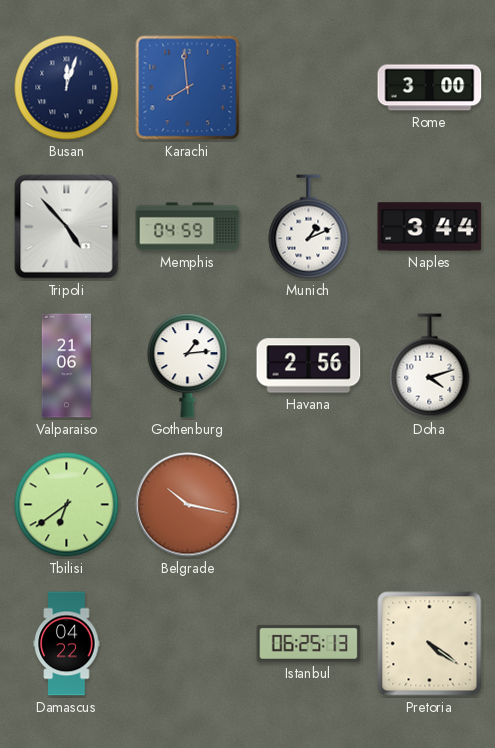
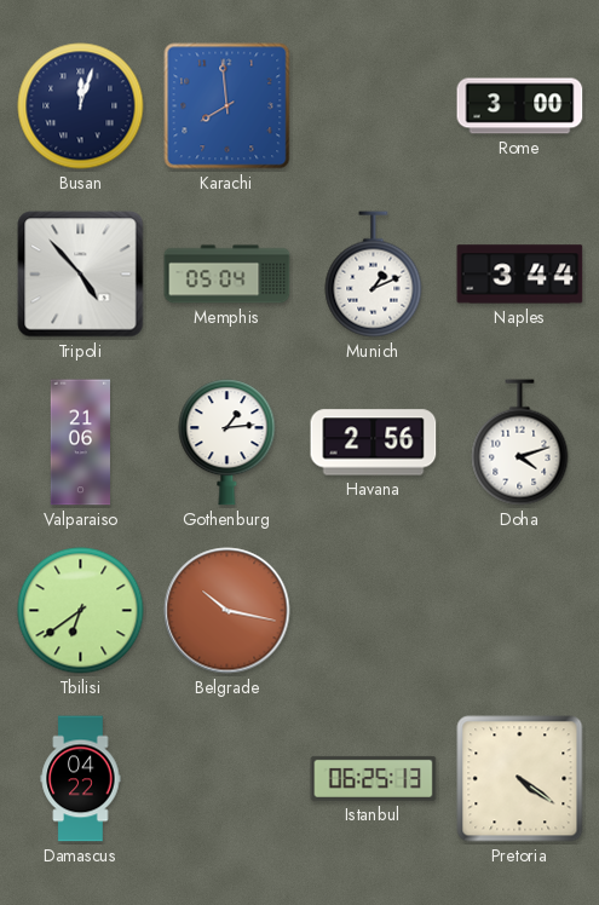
Memphis: 04:59 -> 05:04
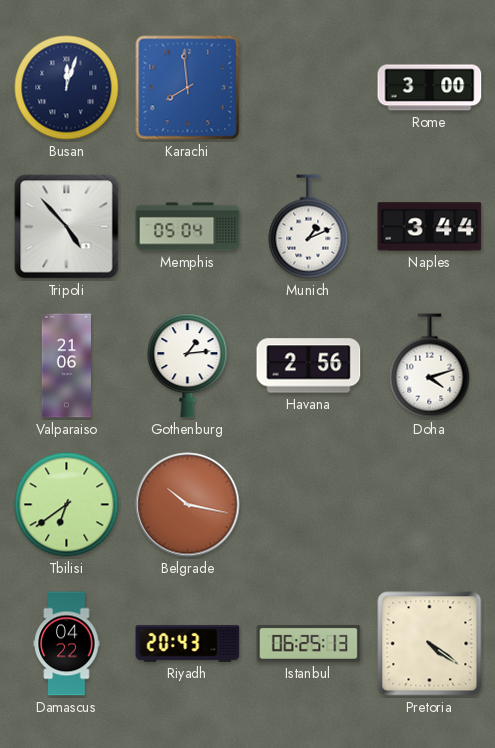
Riyadh: none -> 20:43
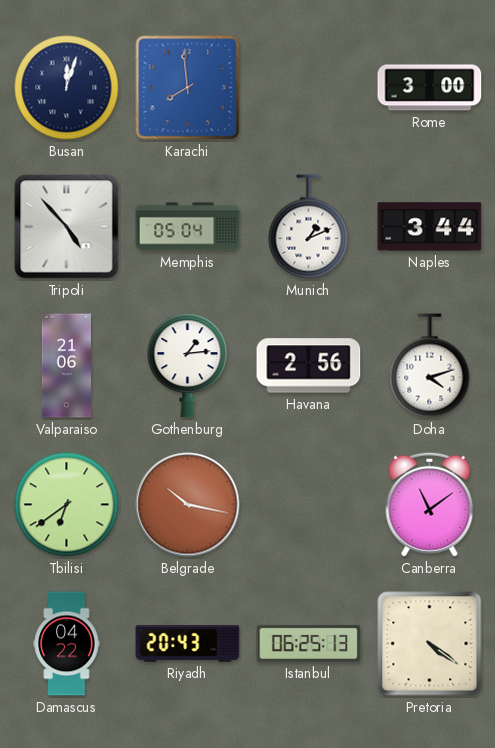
Canberra: none -> 11:09
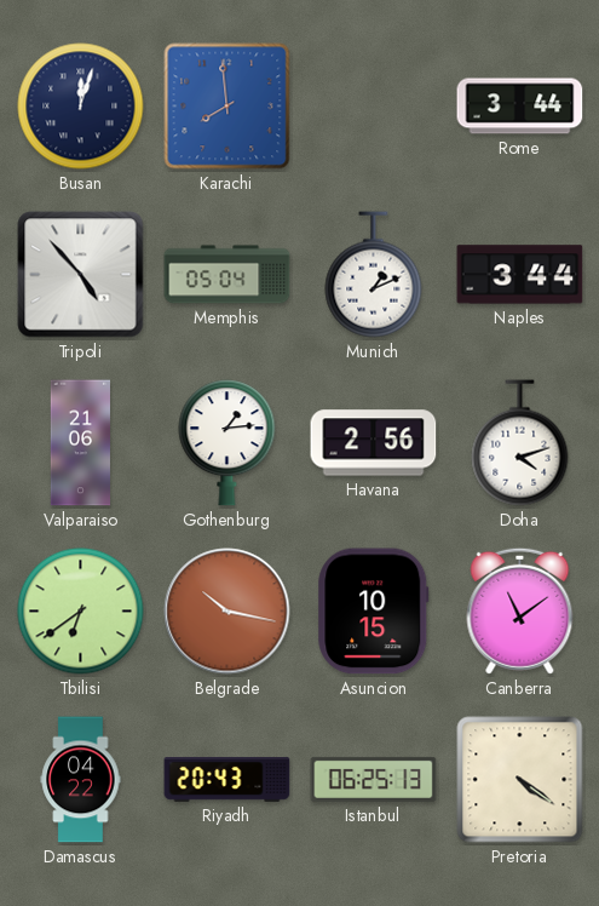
Rome: 3:00 -> 3:44
Asuncion: none -> 10:15
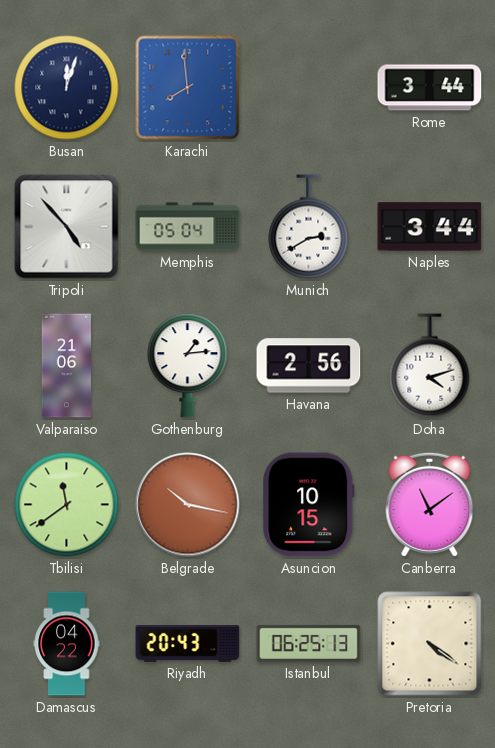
Munich: 1:11 -> 2:40
Tbilisi: 6:39 -> 11:39
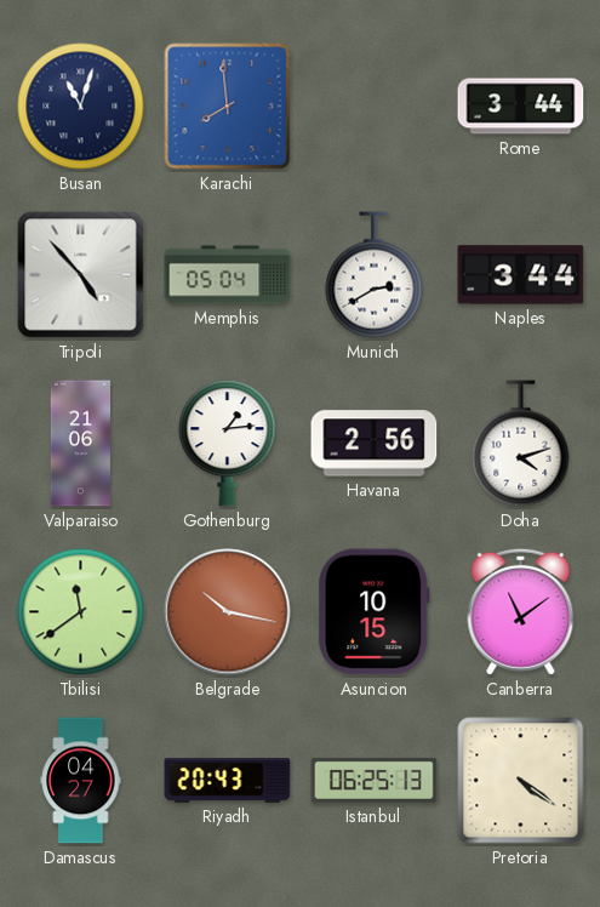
Busan: 12:03 -> 11:03
Damascus: 04:22 -> 04:27
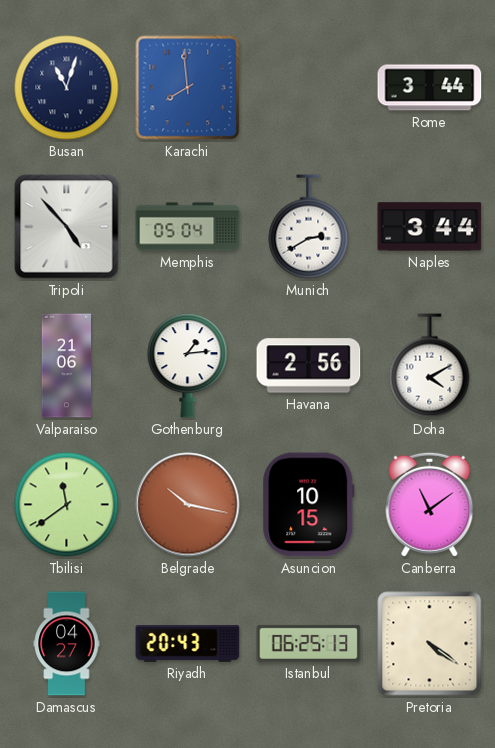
Doha: 4:12 -> 4:10
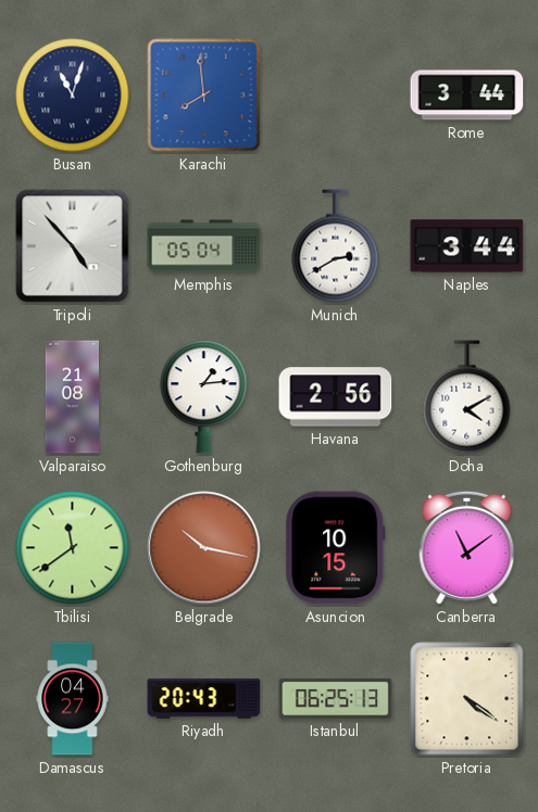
Valparaiso: 21:06 -> 21:08
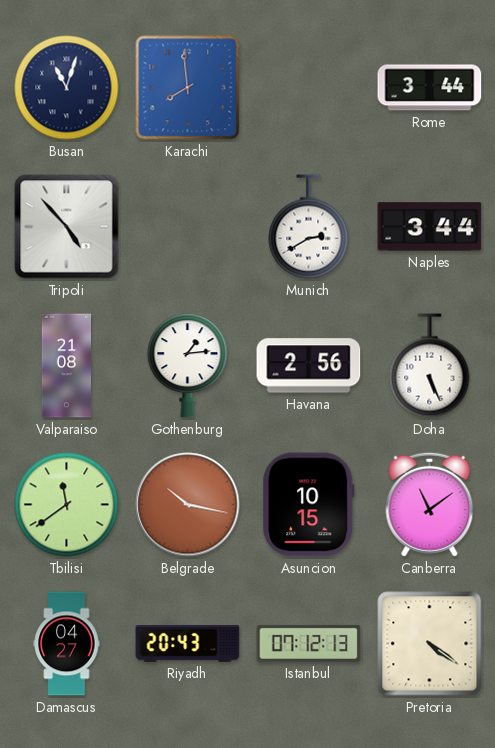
Memphis: 05:04 -> none
Doha: 4:10 -> 5:26
Istanbul: 06:25 -> 07:12
